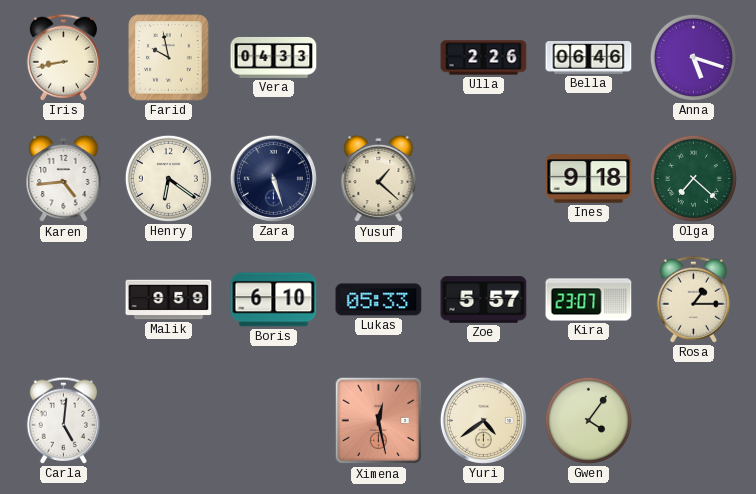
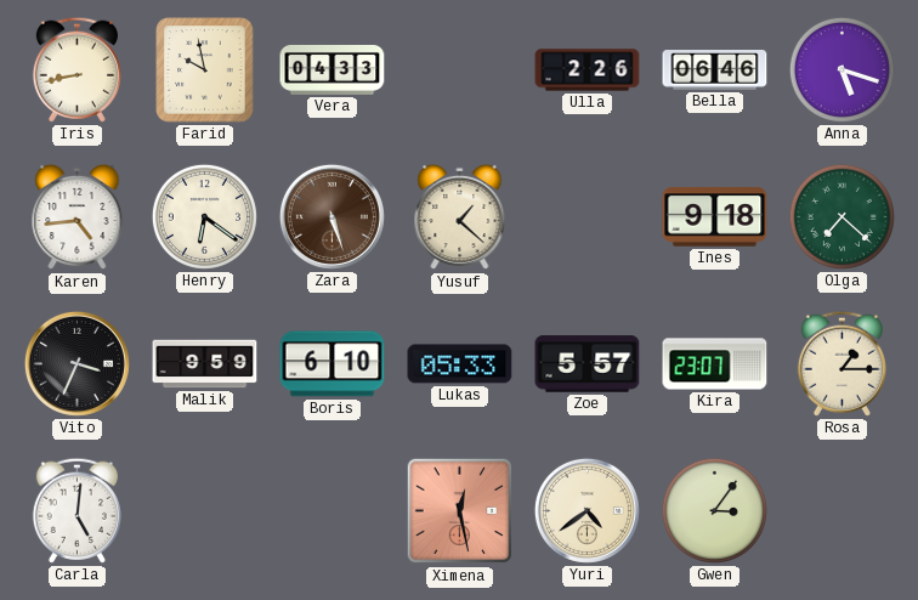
Zara dial: navy -> brown
Vito: none -> 3:34
Gwen: 4:06 -> 3:06
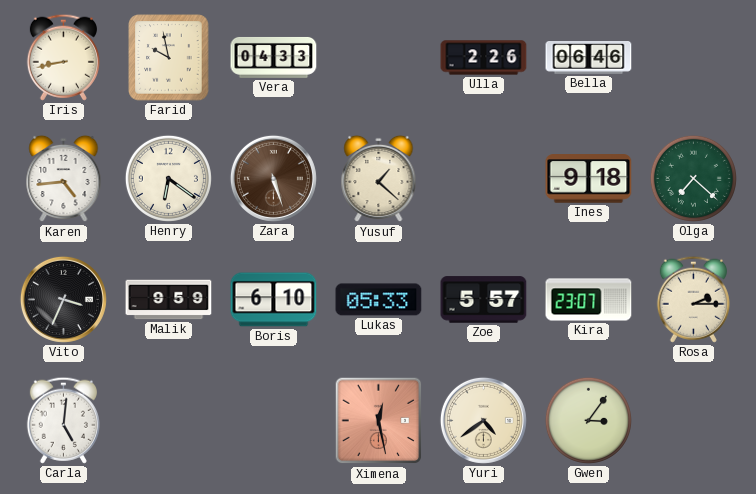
Anna: 5:18 -> none
Rosa: 1:15 -> 2:15
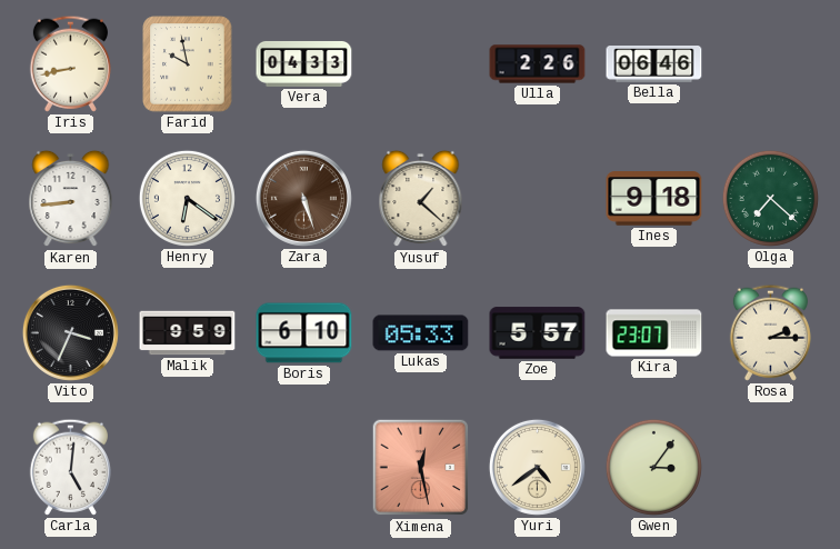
Karen: 4:44 -> 8:44
